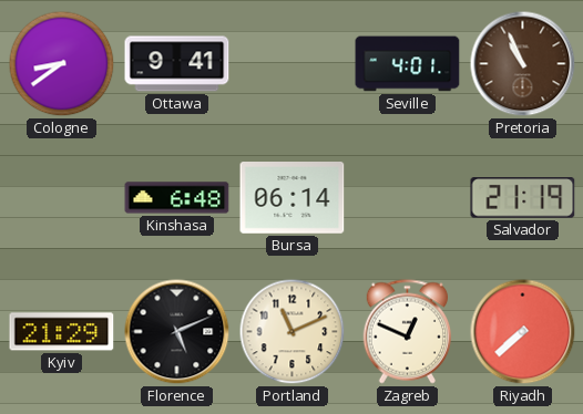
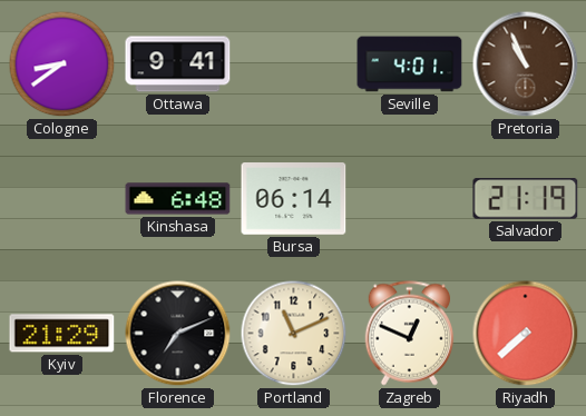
Florence: 5:11 -> 7:11
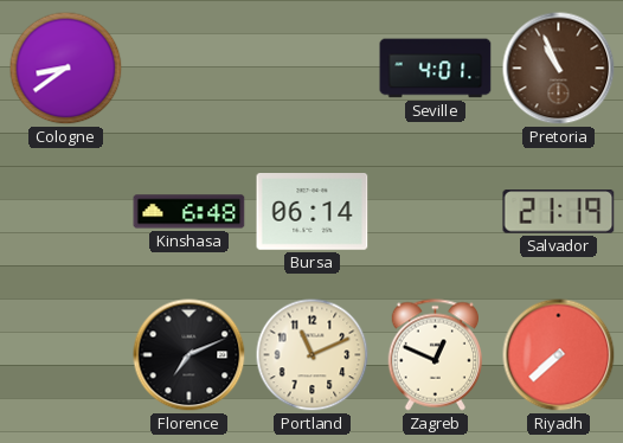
Ottawa: 9:41 -> none
Kyiv: 21:29 -> none
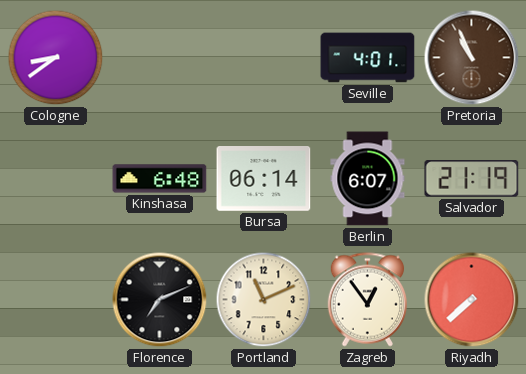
Berlin: none -> 6:07
Zagreb: 12:49 -> 12:54
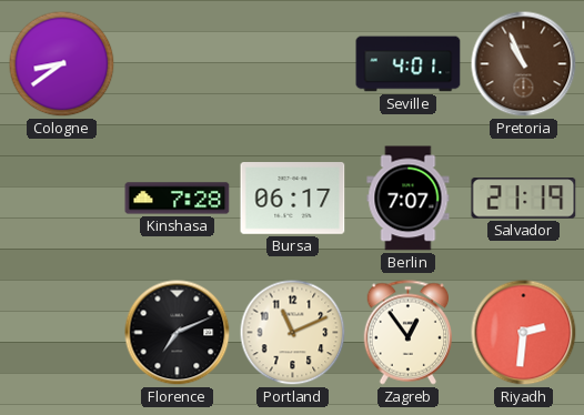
Kinshasa: 6:48 -> 7:28
Bursa: 06:14 -> 06:17
Berlin: 6:07 -> 7:07
Riyadh: 7:38 -> 2:31
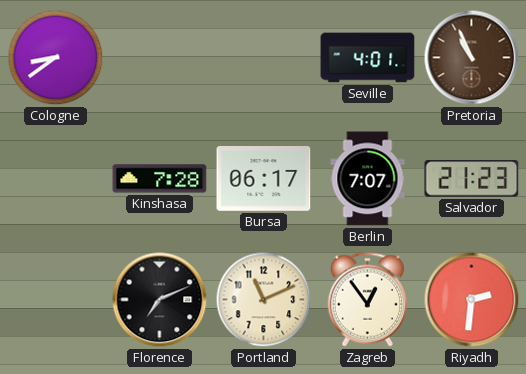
Salvador: 21:19 -> 21:23
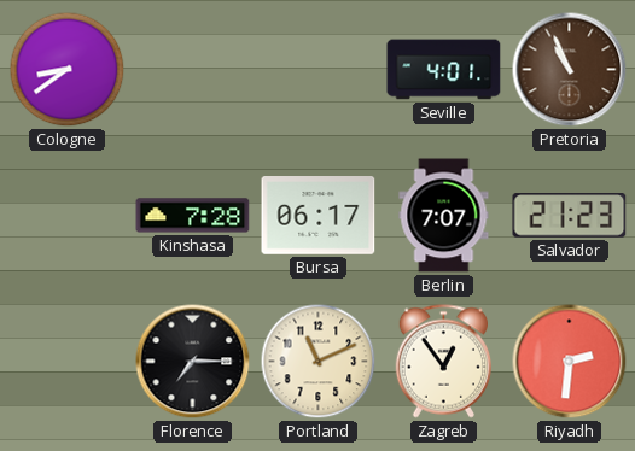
Florence: 7:11 -> 7:15
